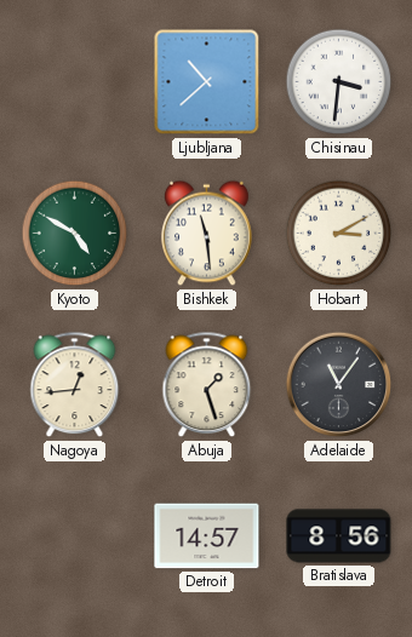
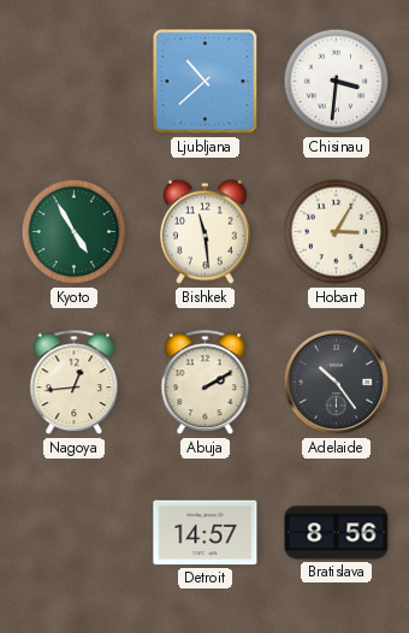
Kyoto: 4:50 -> 4:55
Hobart: 3:10 -> 3:05
Abuja: 1:27 -> 2:10
Adelaide: 11:06 -> 10:24
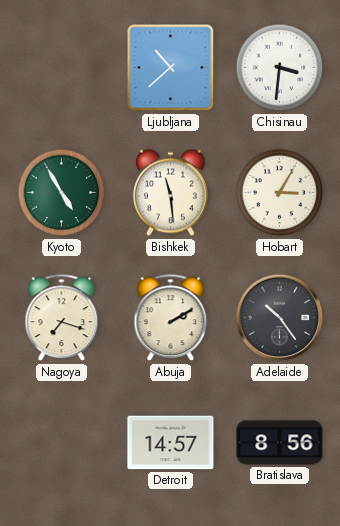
Nagoya: 12:44 -> 7:18
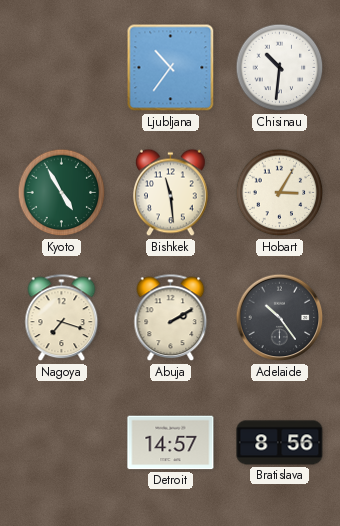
Ljubljana: 10:38 -> 10:36
Chisinau: 3:31 -> 10:31
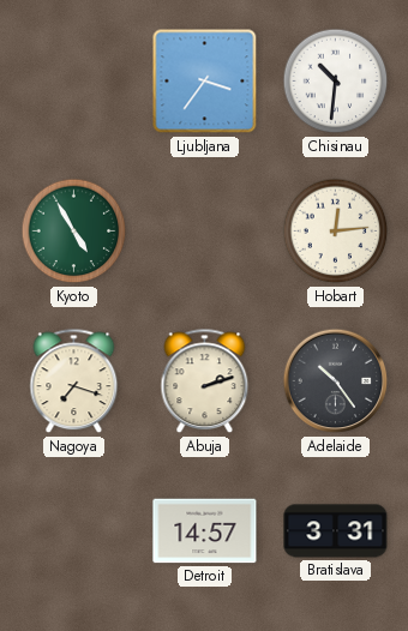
Ljubljana: 10:36 -> 3:36
Bishkek: 11:29 -> none
Hobart: 3:05 -> 12:14
Abuja: 2:10 -> 2:12
Bratislava: 8:56 -> 3:31
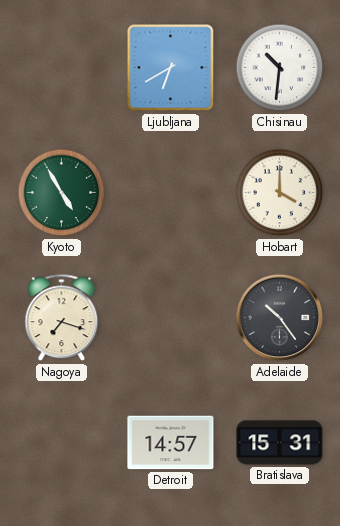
Ljubljana: 3:36 -> 6:40
Hobart: 12:14 -> 4:00
Abuja: 2:12 -> none
Bratislava: 3:31 -> 15:31
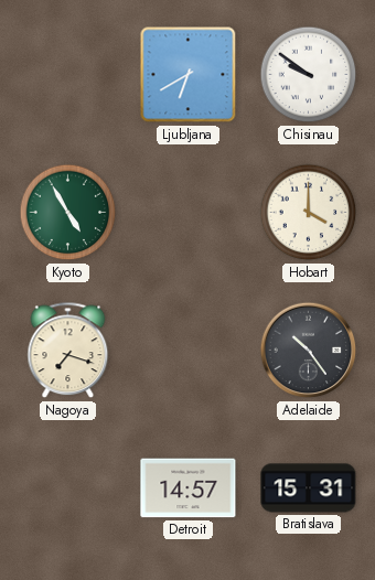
Chisinau: 10:31 -> 9:51
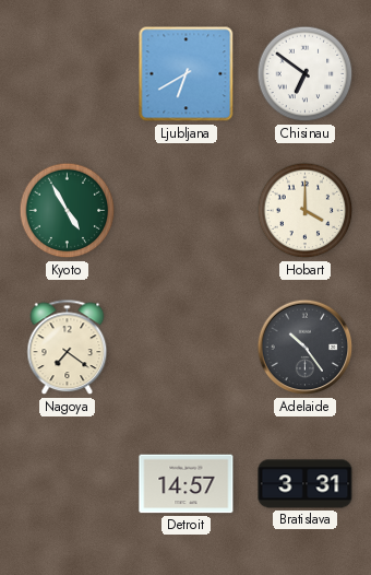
Chisinau: 9:51 -> 6:51
Nagoya: 7:18 -> 7:21
Bratislava: 15:31 -> 3:31
